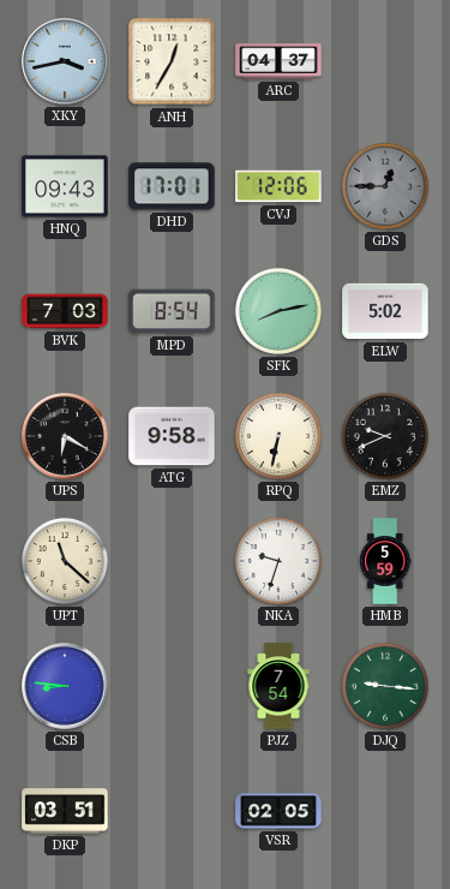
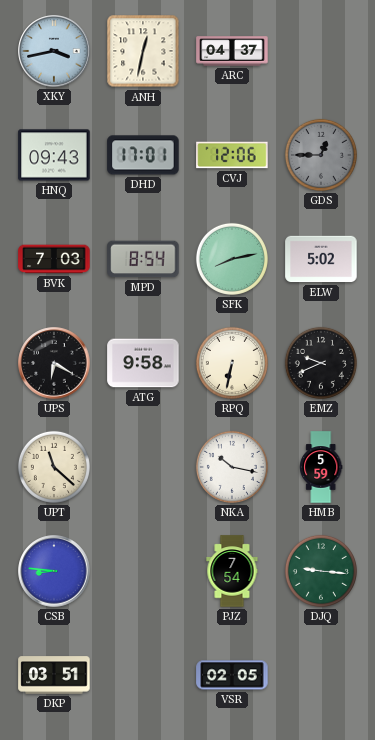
ANH: 12:35 -> 12:32
NKA: 9:33 -> 10:17
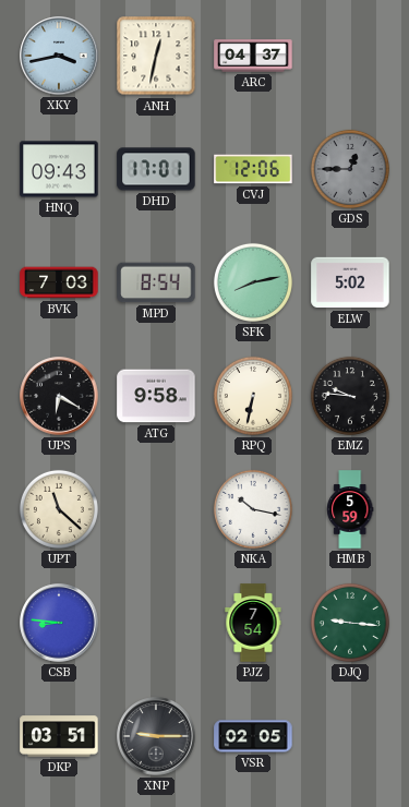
EMZ: 9:41 -> 9:46
XNP: none -> 9:15
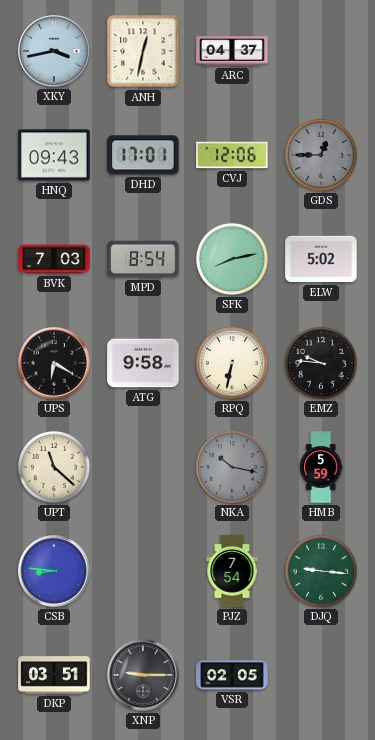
NKA dial: white -> grey
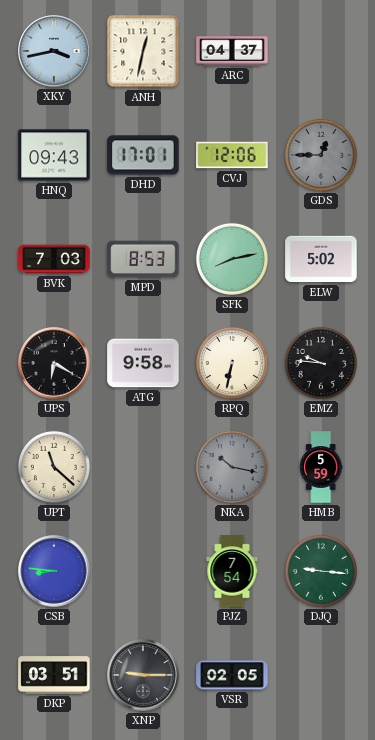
MPD: 8:54 -> 8:53
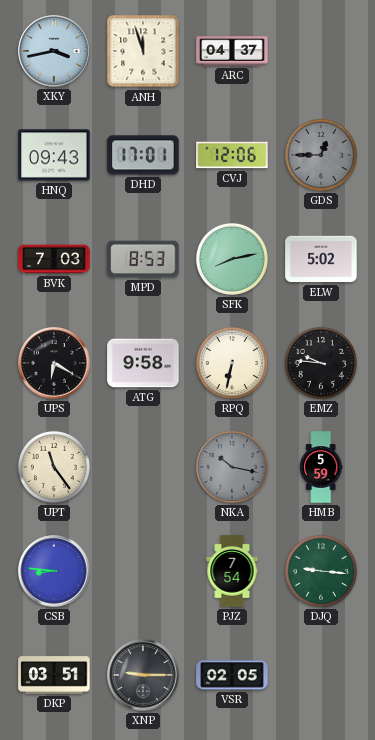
ANH: 12:32 -> 11:57
UPT: 11:22 -> 11:24
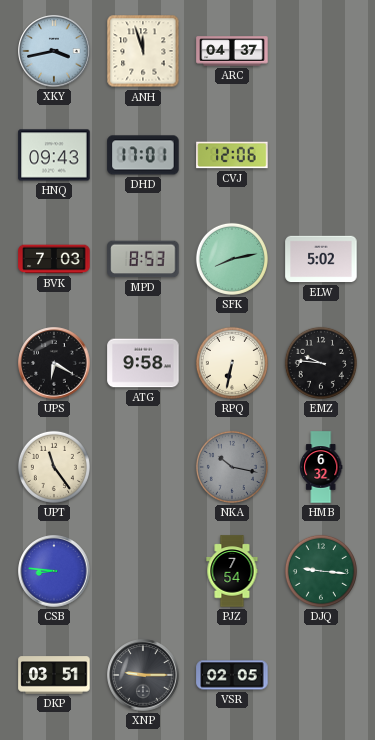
GDS: 12:45 -> none
HMB: 5:59 -> 6:32
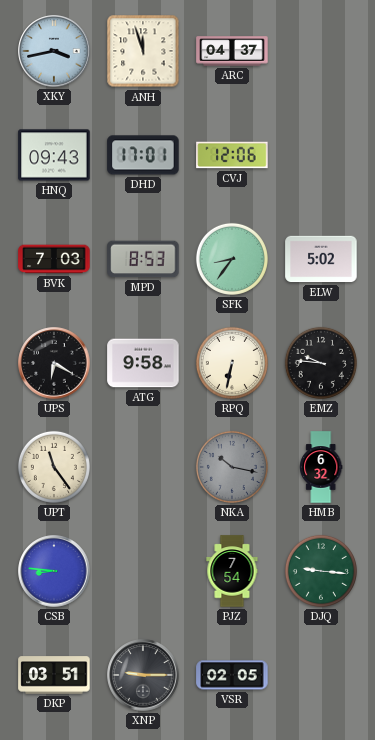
SFK: 8:13 -> 8:36
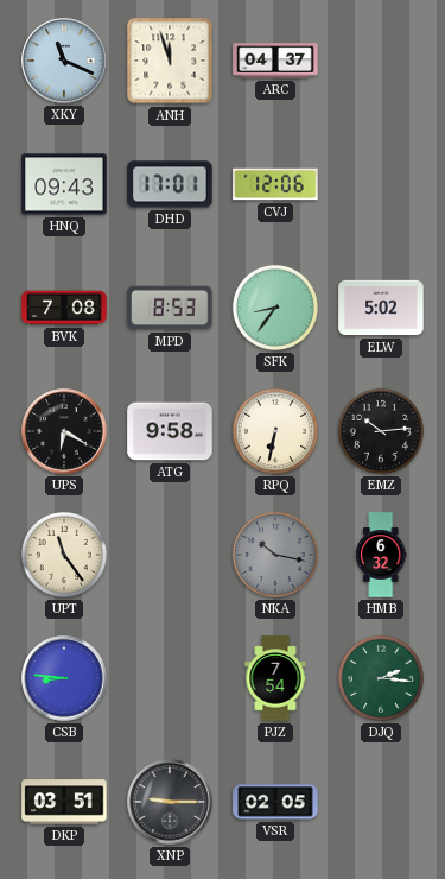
XKY: 3:43 -> 11:19
BVK: 7:03 -> 7:08
EMZ: 9:46 -> 10:14
DJQ: 9:16 -> 2:16
